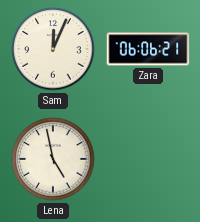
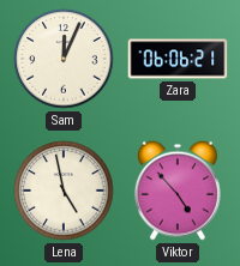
Viktor: none -> 4:53
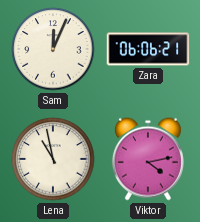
Lena: 4:58 -> 10:58
Viktor: 4:53 -> 4:13
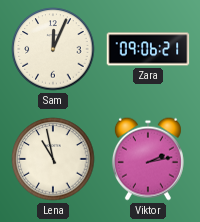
Zara: 06:06 -> 09:06
Viktor: 4:13 -> 2:13
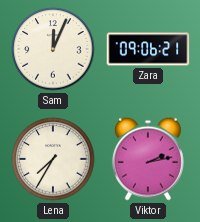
Lena: 10:58 -> 7:35
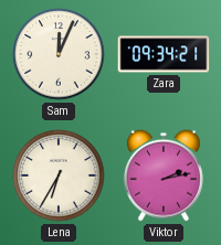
Zara: 09:06 -> 09:34
Lena: 7:35 -> 6:35
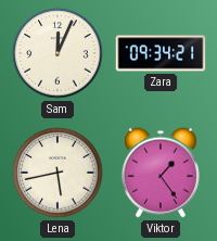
Lena: 6:35 -> 5:43
Viktor: 2:13 -> 1:24
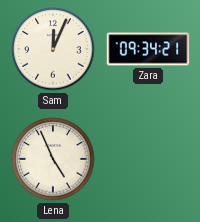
Lena: 5:43 -> 4:56
Viktor: 1:24 -> none
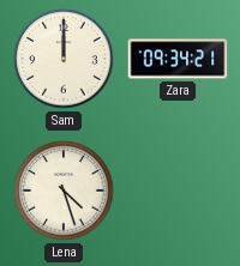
Sam: 12:04 -> 12:00
Lena: 4:56 -> 4:27
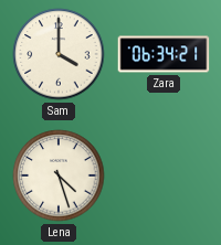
Sam: 12:00 -> 4:00
Zara: 09:34 -> 06:34
